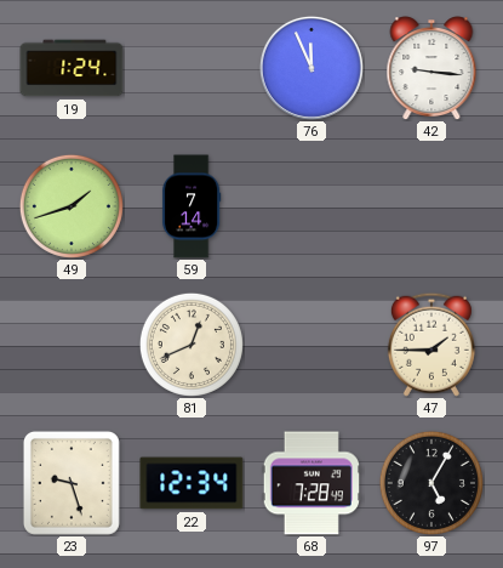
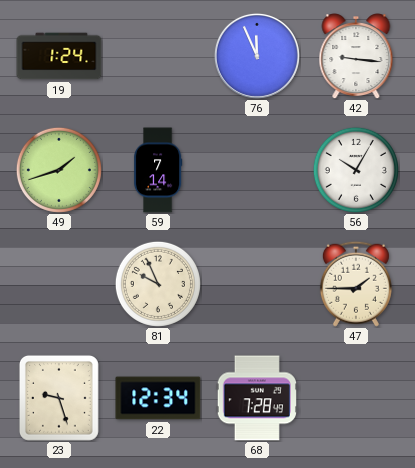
56: none -> 10:05
81: 12:41 -> 9:56
97: 5:05 -> none
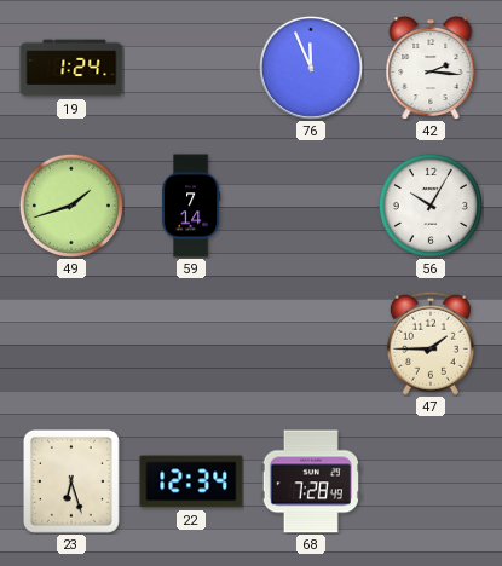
42: 9:16 -> 2:16
81: 9:56 -> none
23: 9:27 -> 6:27
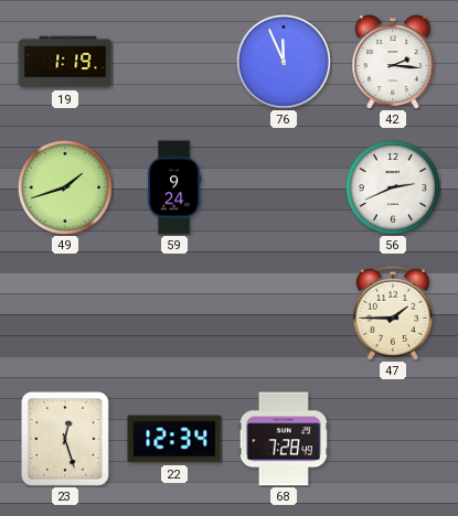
19: 1:24 -> 1:19
59: 7:14 -> 9:24
56: 10:05 -> 2:41
23: 6:27 -> 12:27
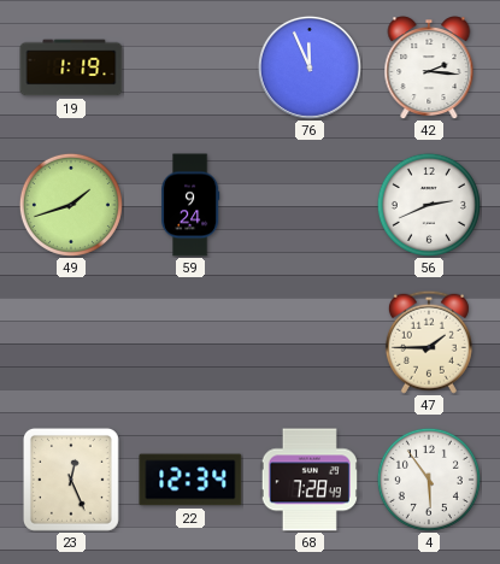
23: 12:27 -> 12:26
4: none -> 5:54
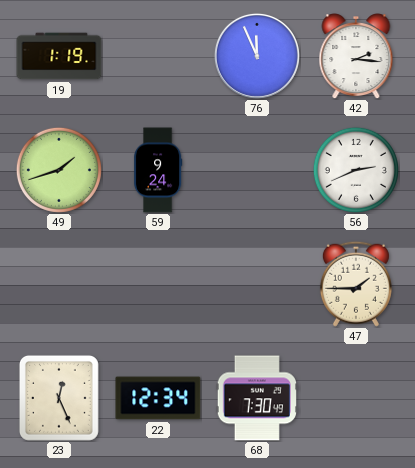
68: 7:28 -> 7:30
4: 5:54 -> none
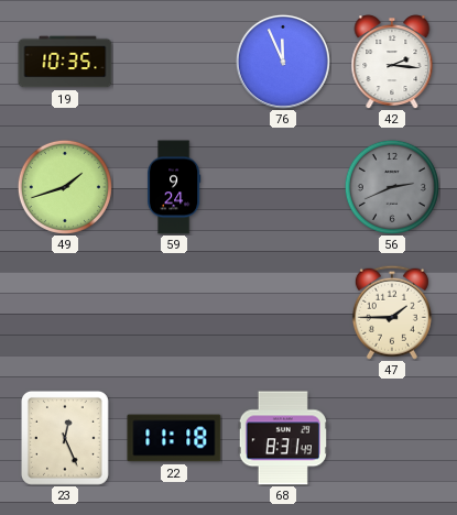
19: 1:19 -> 10:35
56 dial: white -> grey
22: 12:34 -> 11:18
68: 7:30 -> 8:31
